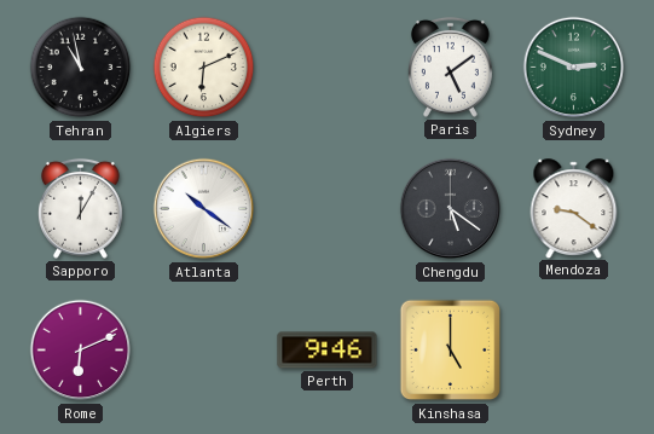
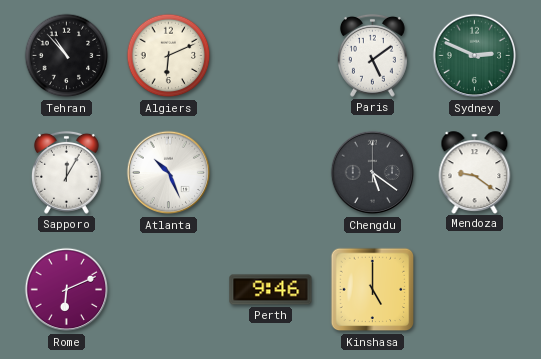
Tehran: 10:58 -> 10:53
Atlanta: 10:21 -> 10:26
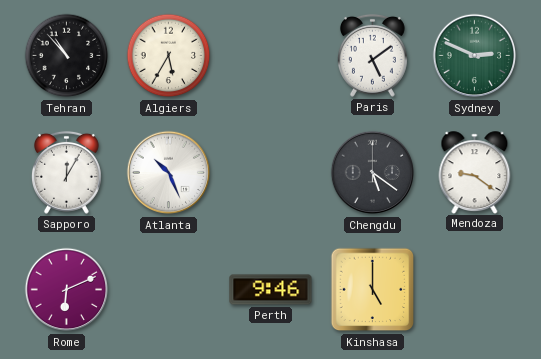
Algiers: 6:11 -> 5:35
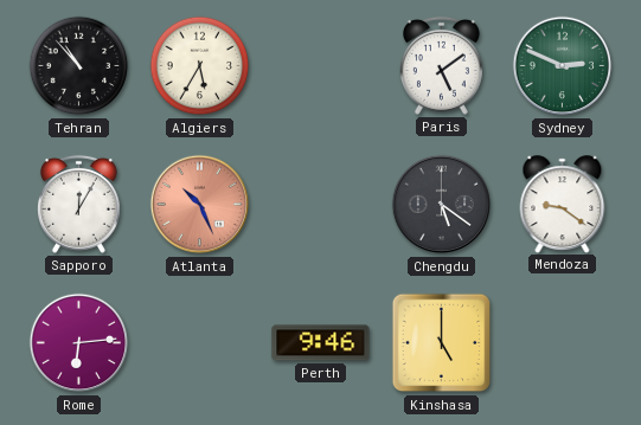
Atlanta dial: white -> salmon
Rome: 6:11 -> 6:14
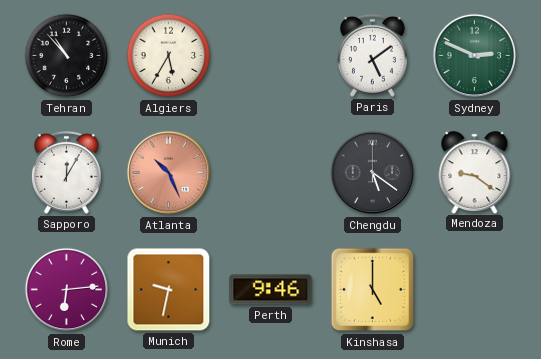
Munich: none -> 9:32
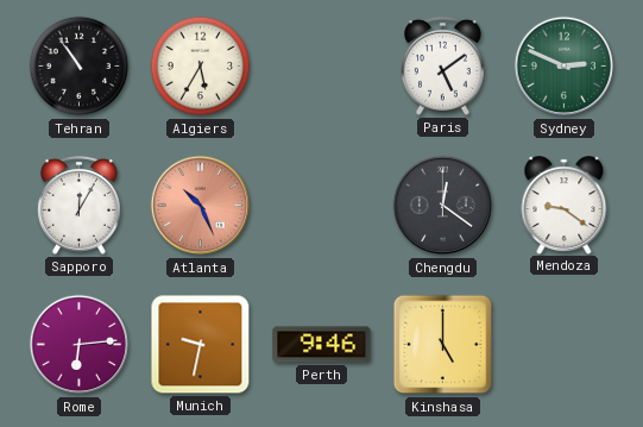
Tehran: 10:53 -> 10:54
Chengdu: 5:21 -> 12:21
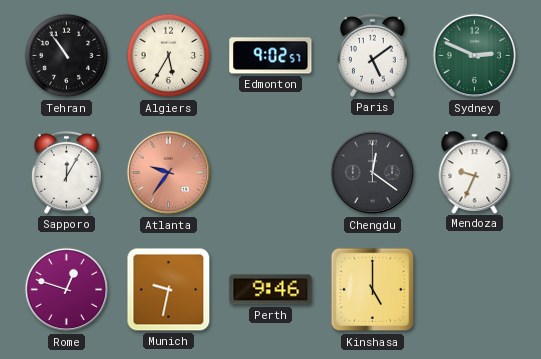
Edmonton: none -> 9:02
Atlanta: 10:26 -> 9:36
Mendoza: 9:21 -> 9:34
Rome: 6:14 -> 12:48
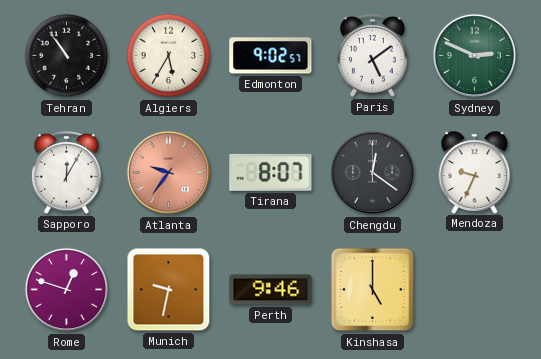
Tirana: none -> 8:07
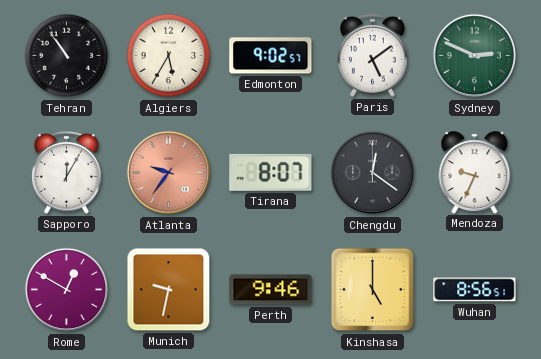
Rome: 12:48 -> 12:50
Wuhan: none -> 8:56
